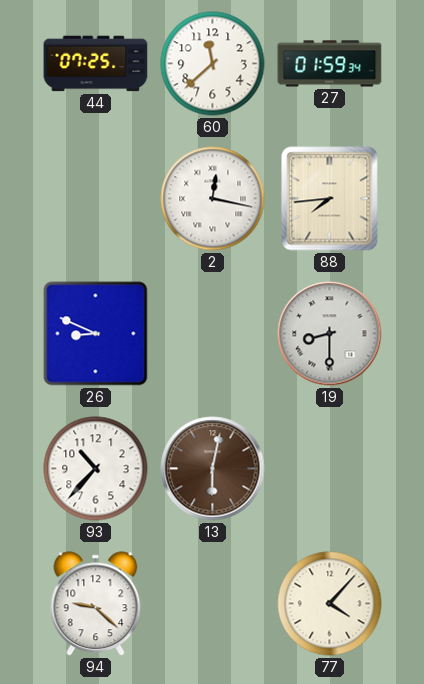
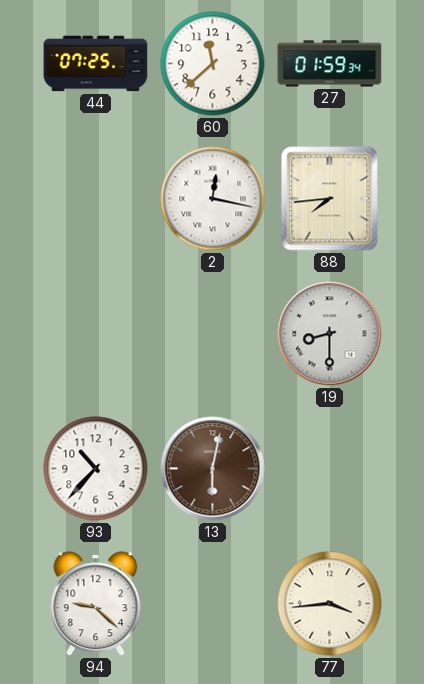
26: 8:49 -> none
77: 4:07 -> 3:44
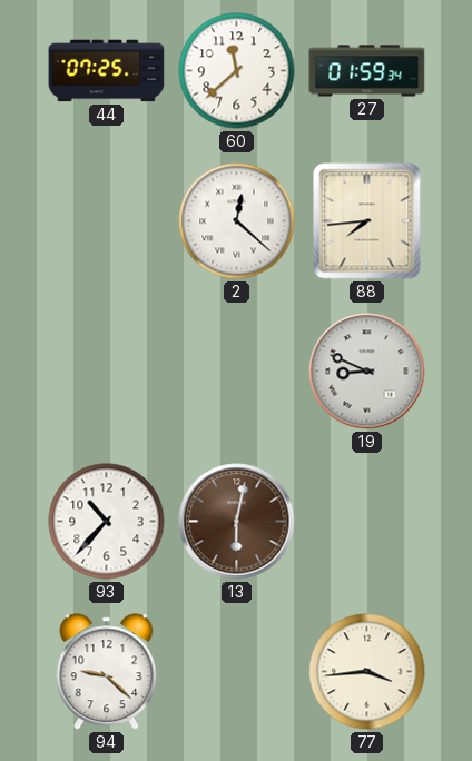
2: 12:17 -> 12:22
19: 8:30 -> 8:49
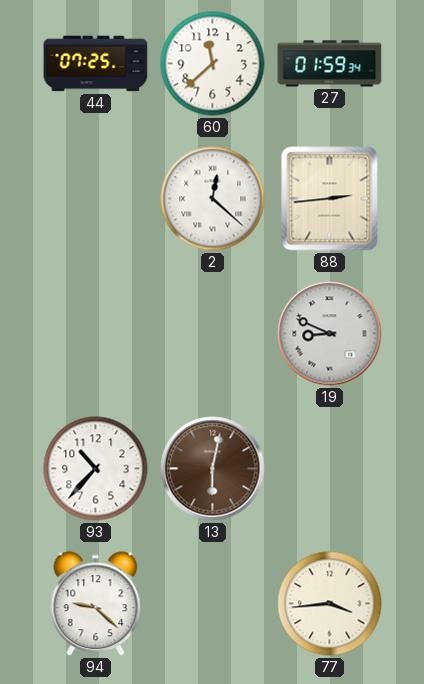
88: 7:44 -> 2:44
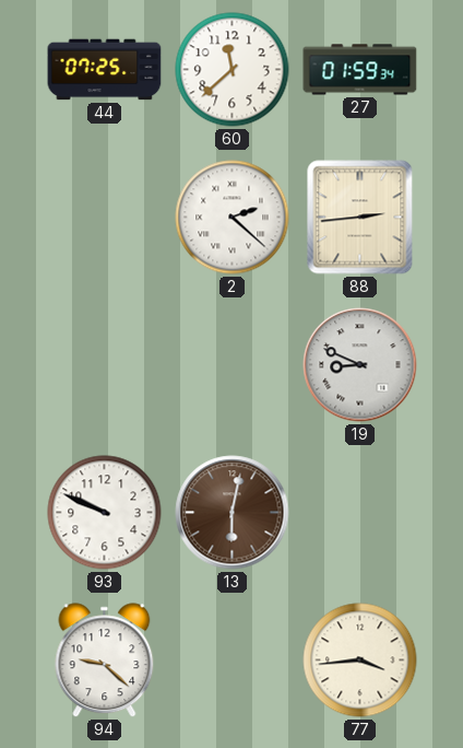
2: 12:22 -> 2:22
93: 10:37 -> 9:49
